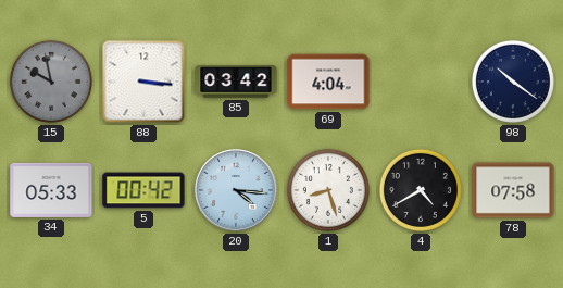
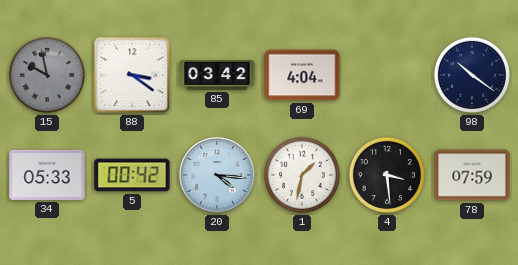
88: 3:16 -> 3:21
1: 8:27 -> 1:32
4: 4:40 -> 3:29
78: 07:58 -> 07:59
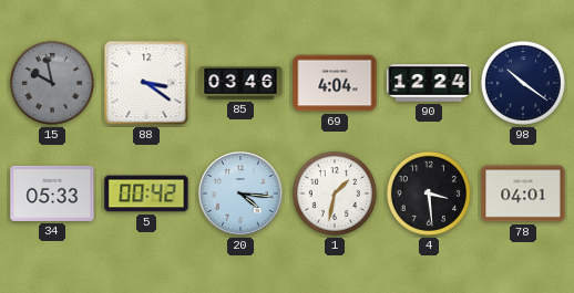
85: 03:42 -> 03:46
90: none -> 12:24
78: 07:59 -> 04:01
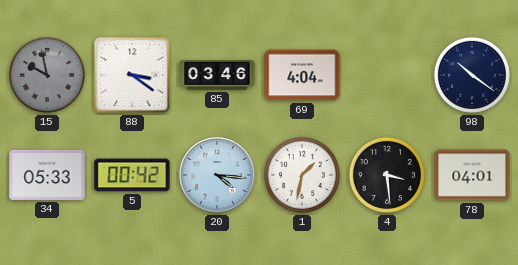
90: 12:24 -> none
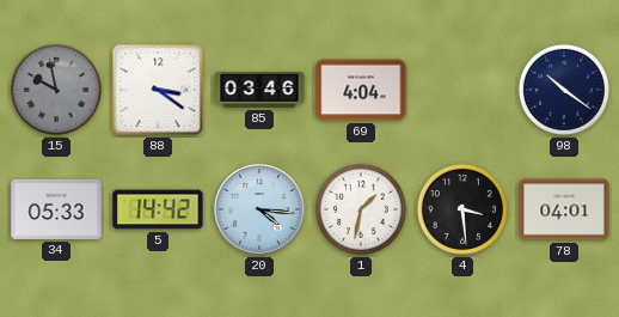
5: 00:42 -> 14:42
